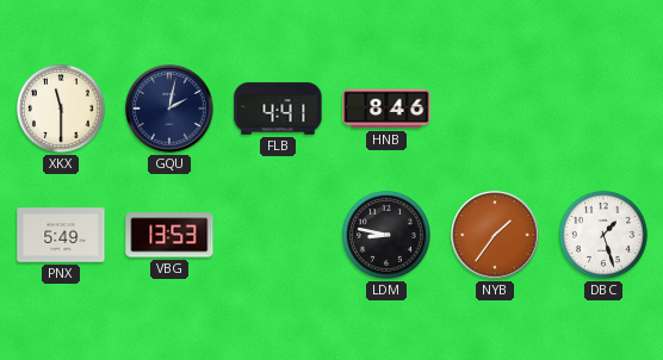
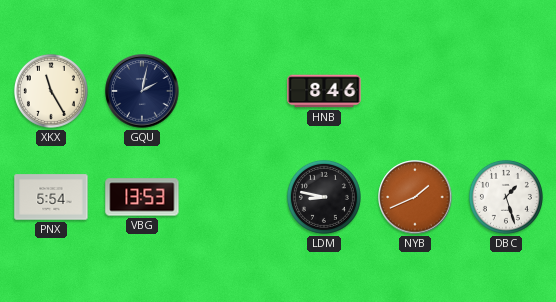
XKX: 11:30 -> 11:25
FLB: 4:41 -> none
PNX: 5:49 -> 5:54
NYB: 1:36 -> 1:41
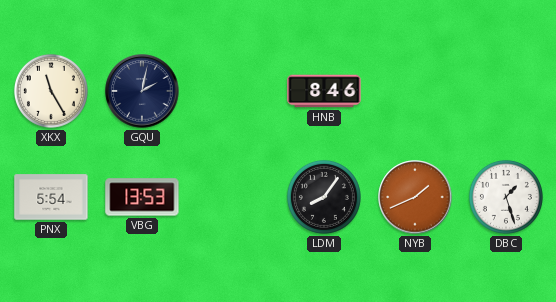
LDM: 8:47 -> 8:06
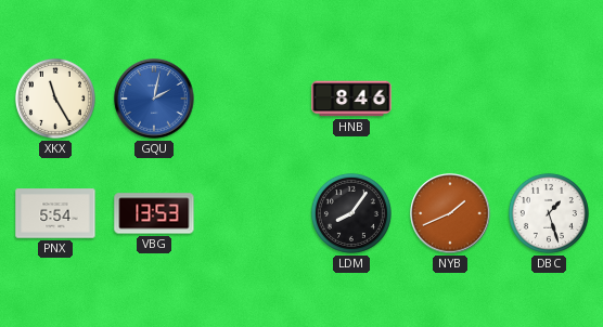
GQU dial: navy -> blue
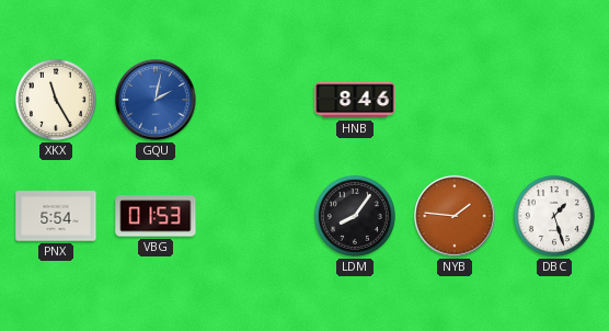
VBG: 13:53 -> 01:53
NYB: 1:41 -> 1:46
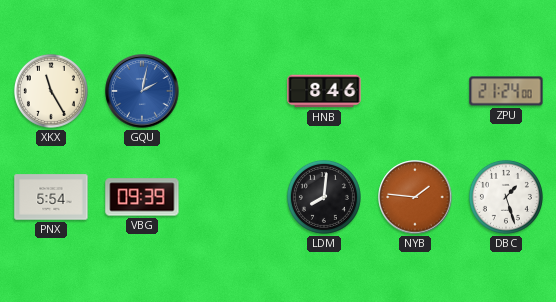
ZPU: none -> 21:24
VBG: 01:53 -> 09:39
LDM: 8:06 -> 8:01
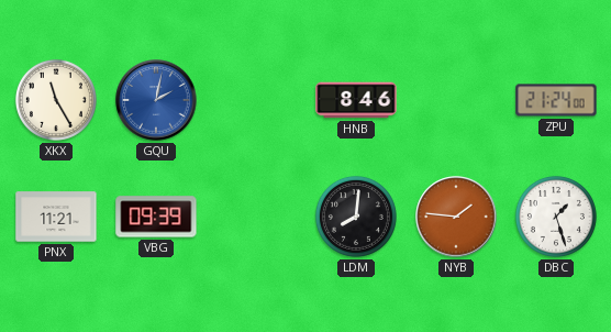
PNX: 5:54 -> 11:21
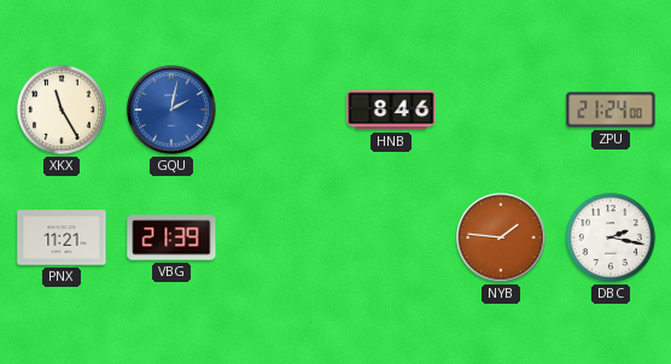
VBG: 09:39 -> 21:39
LDM: 8:01 -> none
DBC: 1:27 -> 2:17
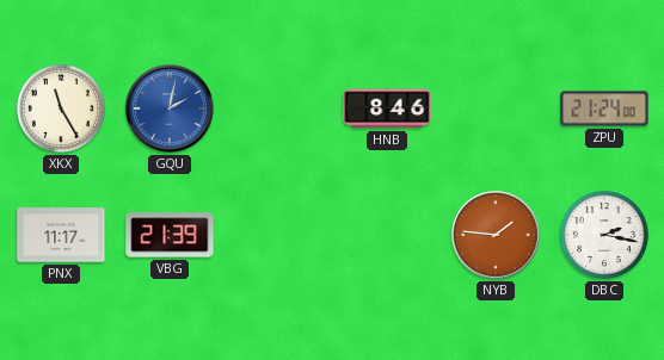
PNX: 11:21 -> 11:17
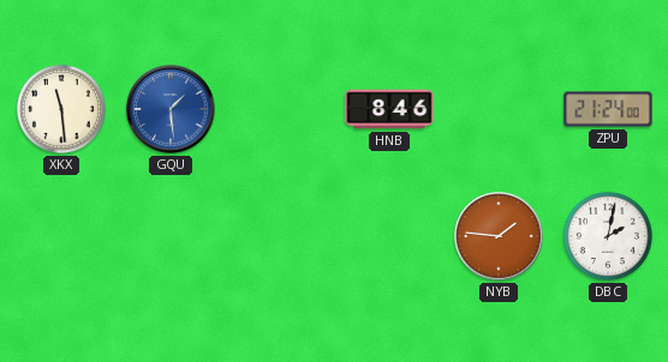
XKX: 11:25 -> 11:29
GQU: 2:02 -> 1:29
PNX: 11:17 -> none
VBG: 21:39 -> none
DBC: 2:17 -> 2:02
